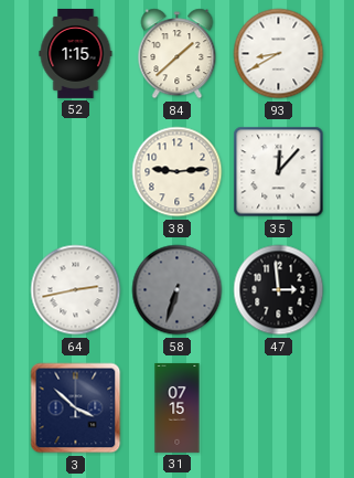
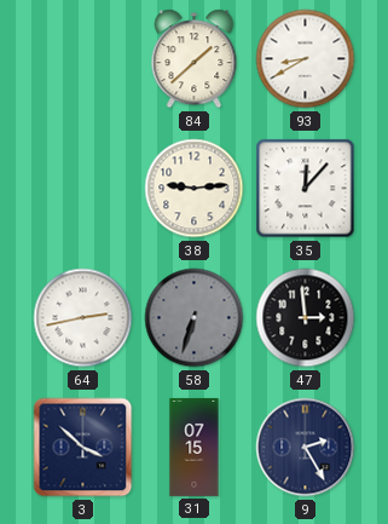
52: 1:15 -> none
9: none -> 2:25
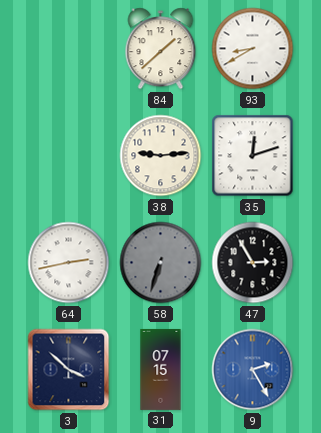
35: 12:07 -> 12:12
47: 2:59 -> 2:55
9 dial: navy -> blue
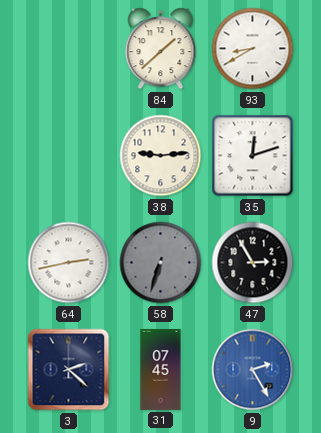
3: 3:52 -> 2:22
31: 07:15 -> 07:45
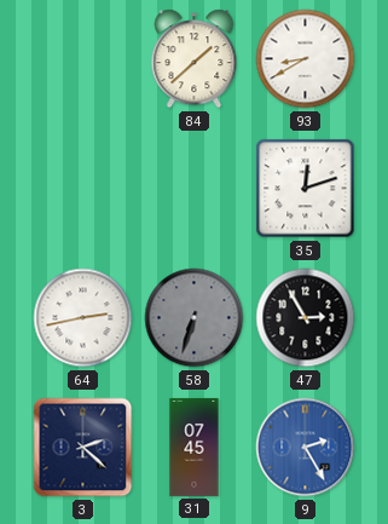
38: 9:14 -> none
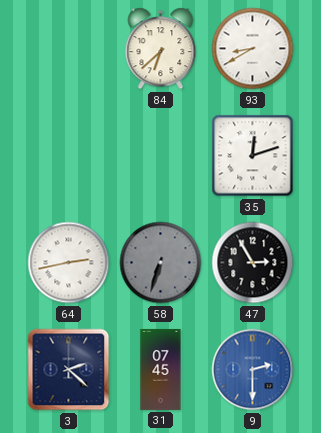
84: 1:38 -> 6:38
9: 2:25 -> 2:30
